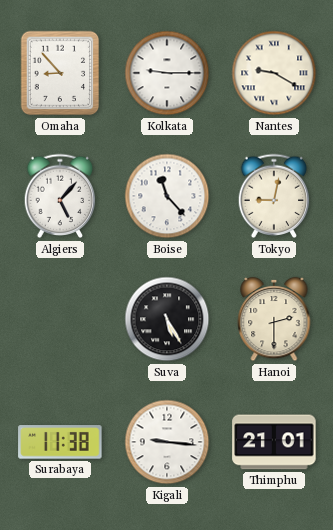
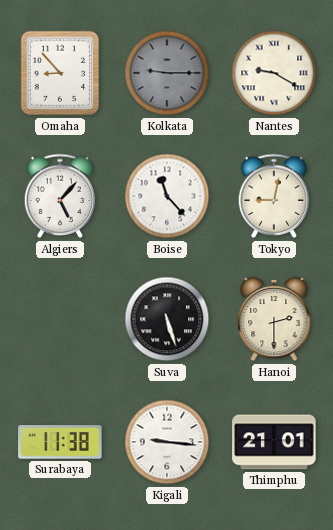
Kolkata dial: white -> grey
Suva: 5:25 -> 5:27
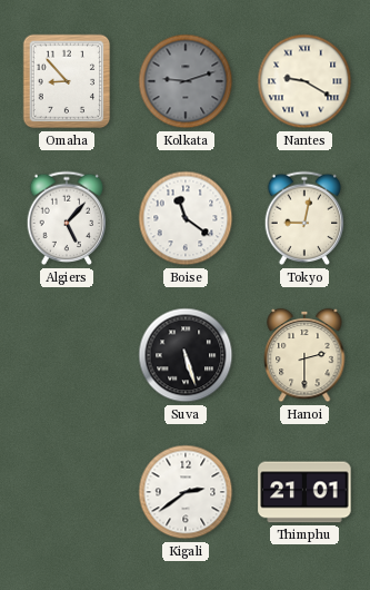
Kolkata: 9:15 -> 9:12
Boise: 11:23 -> 11:21
Surabaya: 11:38 -> none
Kigali: 9:16 -> 2:39
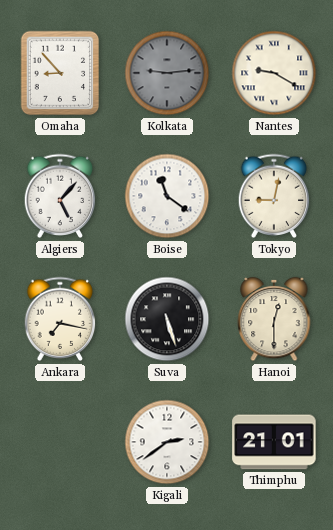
Kolkata: 9:12 -> 9:14
Ankara: none -> 7:17
Hanoi: 2:30 -> 12:30
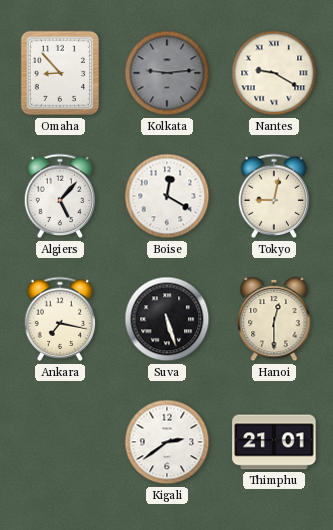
Boise: 11:21 -> 12:20
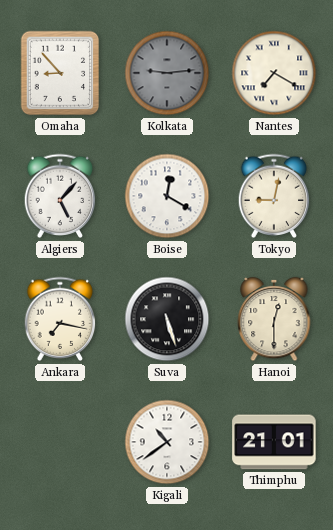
Nantes: 9:20 -> 7:20
Kigali: 2:39 -> 10:39
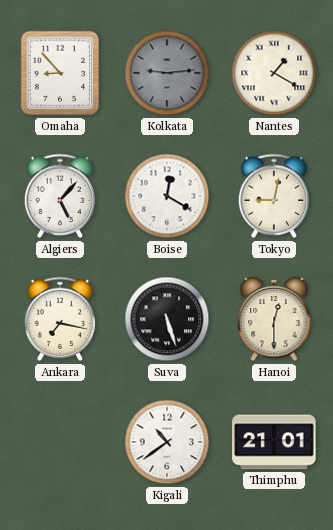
Nantes: 7:20 -> 1:20
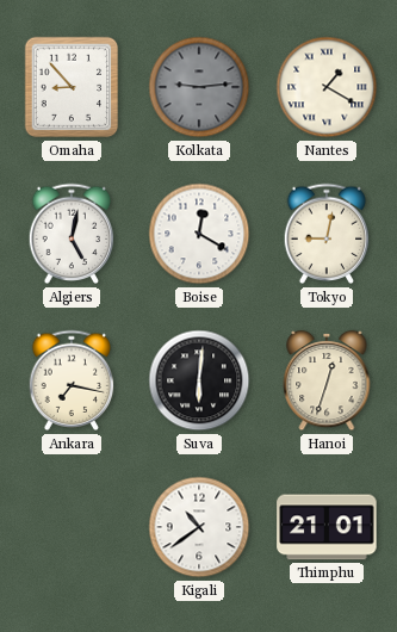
Algiers: 5:07 -> 5:02
Suva: 5:27 -> 6:01
Hanoi: 12:30 -> 12:33
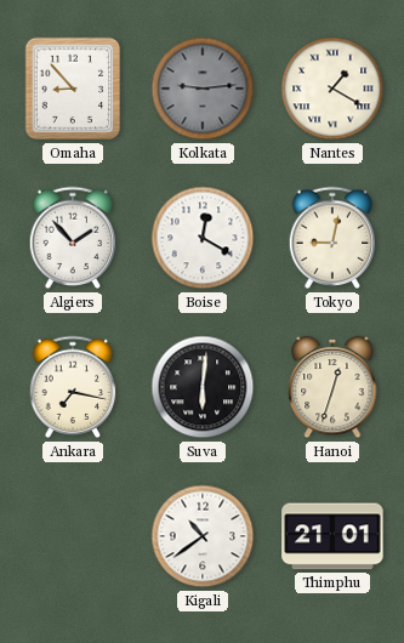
Algiers: 5:02 -> 1:53
